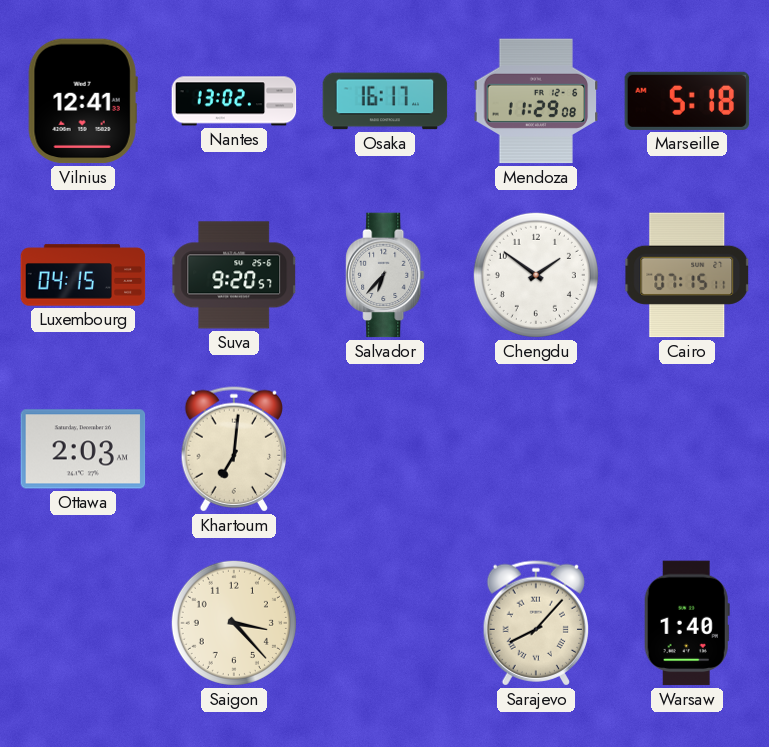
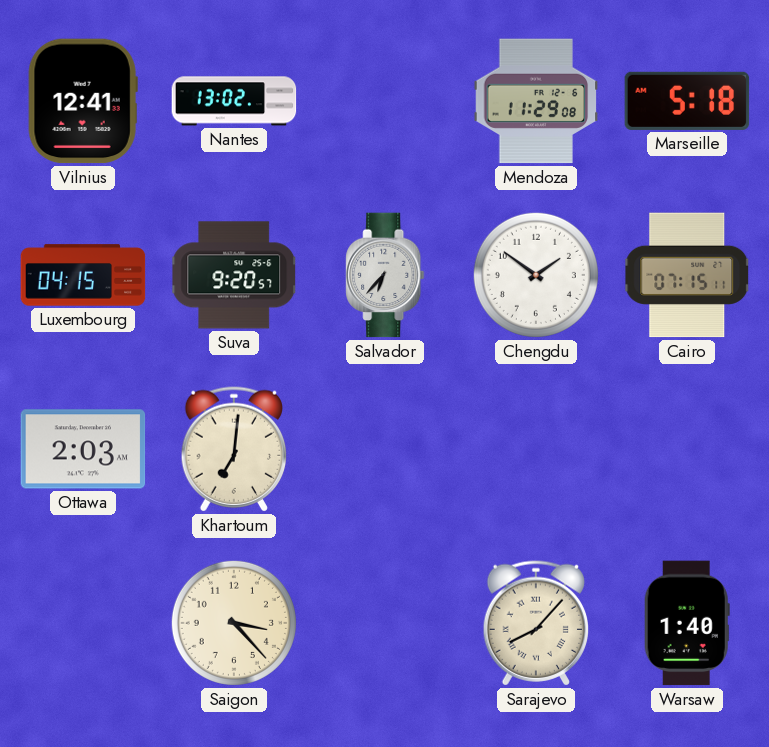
Osaka: 16:17 -> none
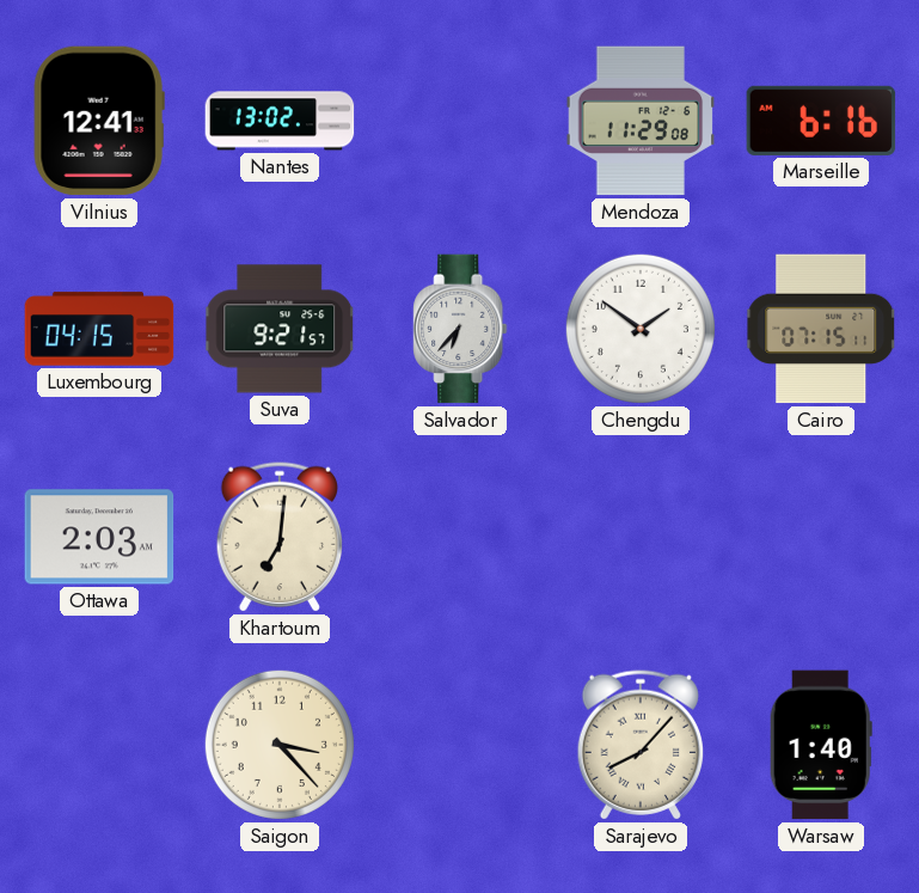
Marseille: 5:18 -> 6:16
Suva: 9:20 -> 9:21
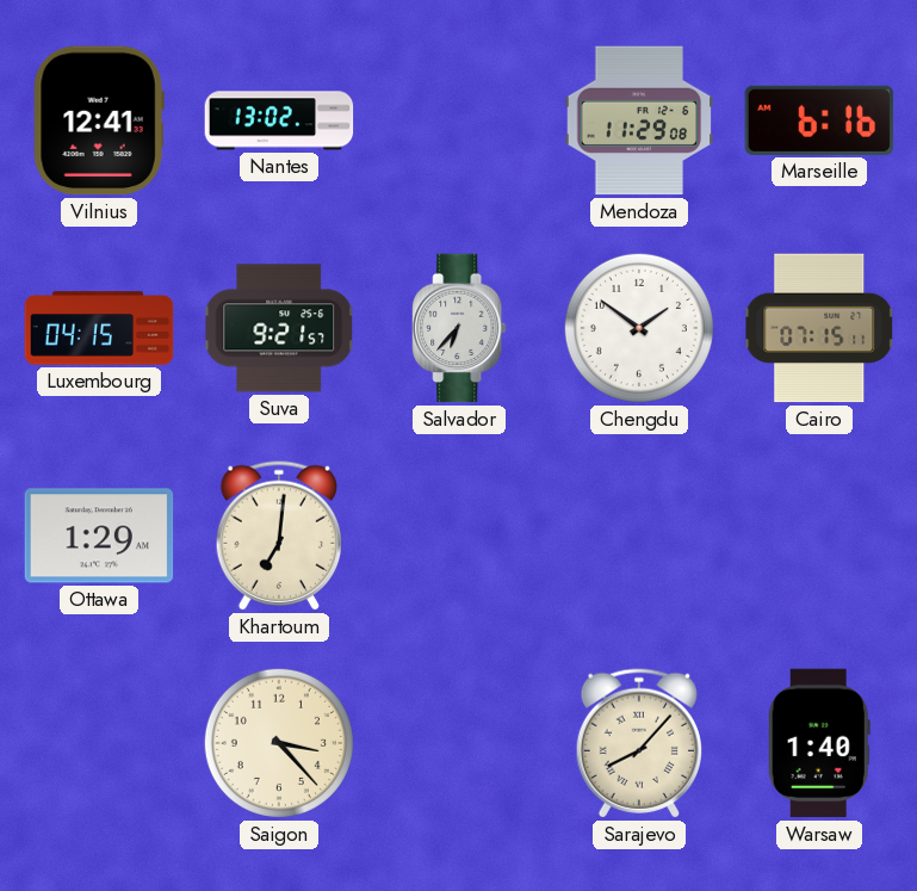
Ottawa: 2:03 -> 1:29
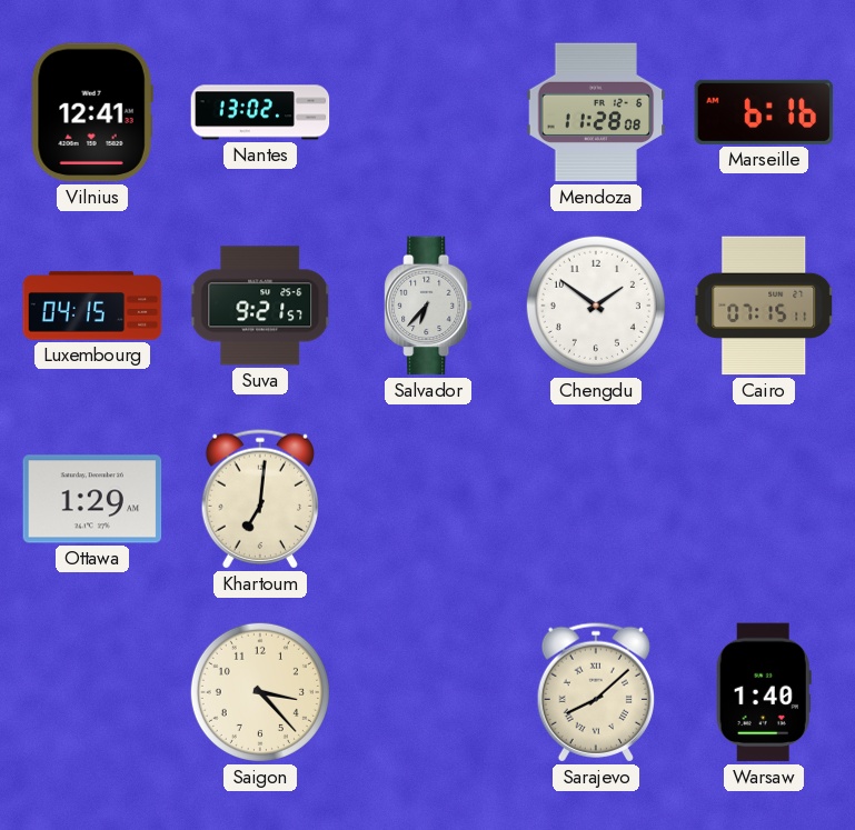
Mendoza: 11:29 -> 11:28
Sarajevo: 8:07 -> 8:08
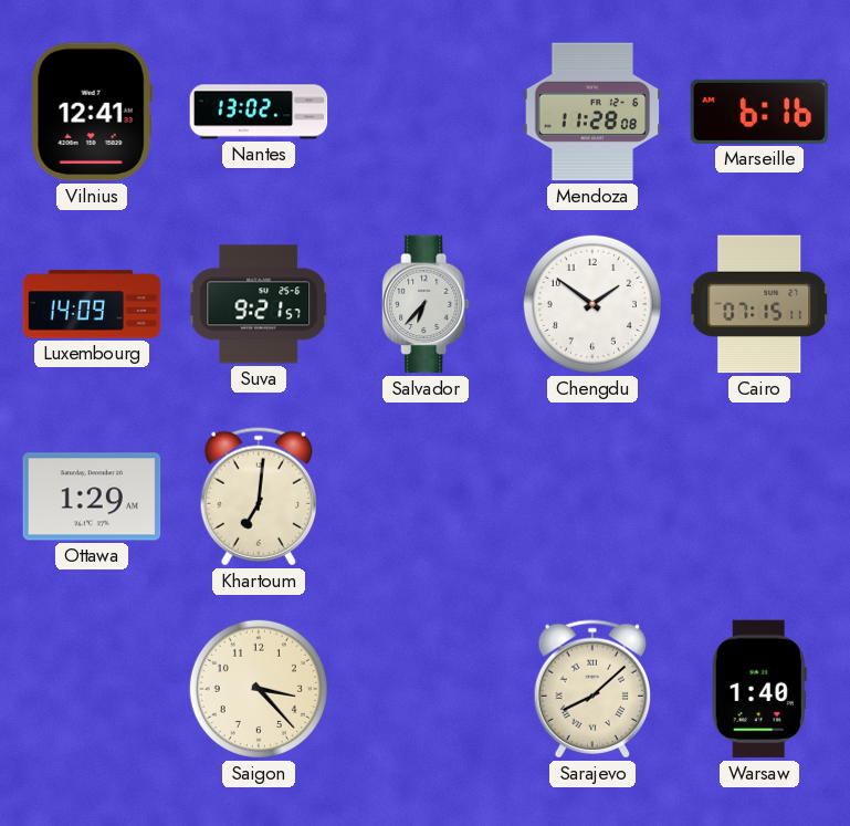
Luxembourg: 04:15 -> 14:09
